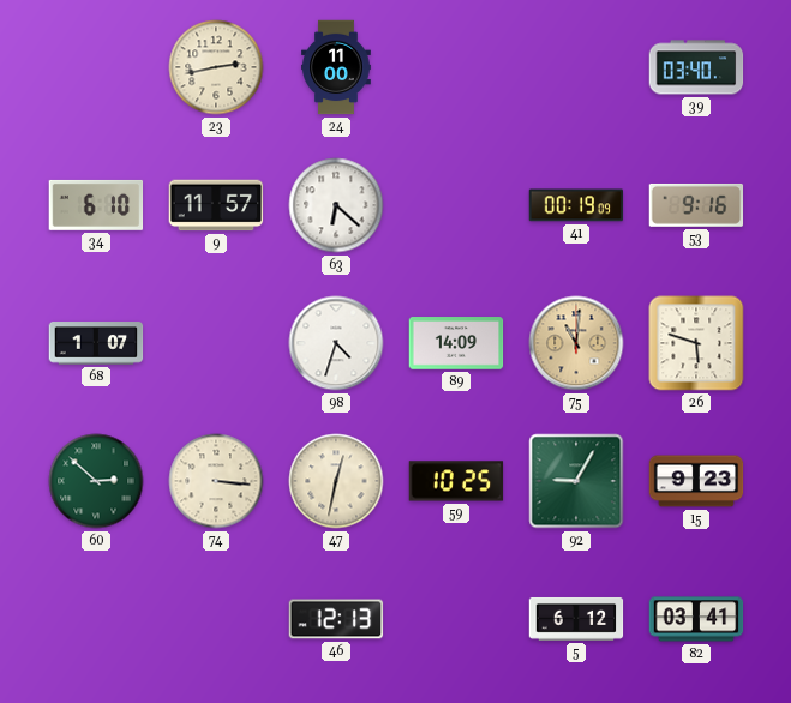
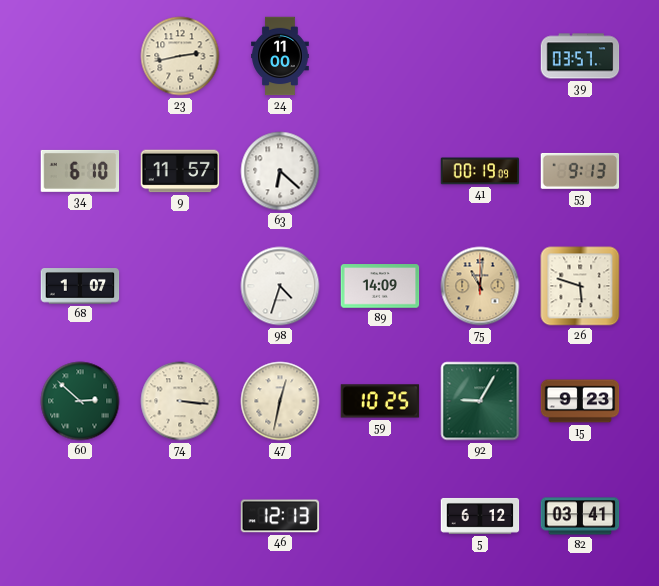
39: 03:40 -> 03:57
53: 9:16 -> 9:13
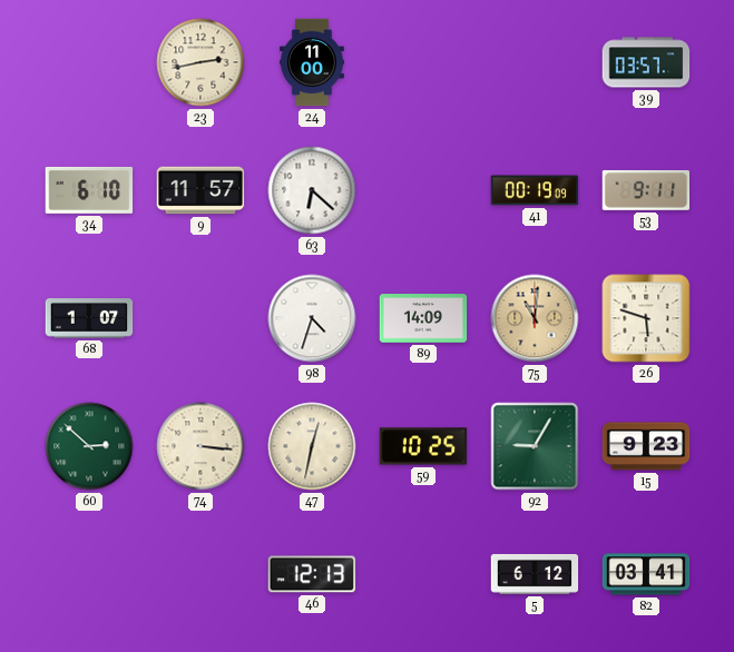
53: 9:13 -> 9:11
